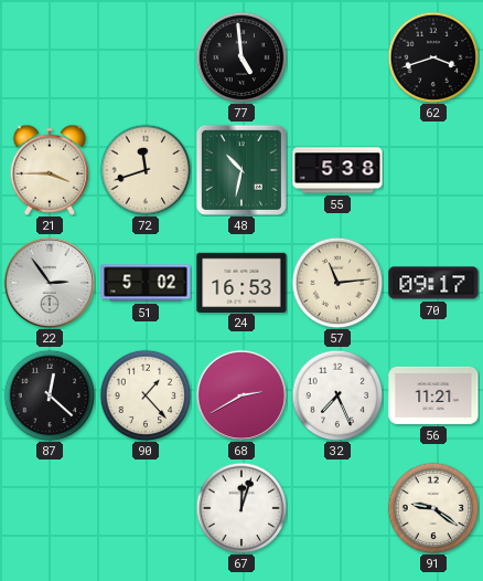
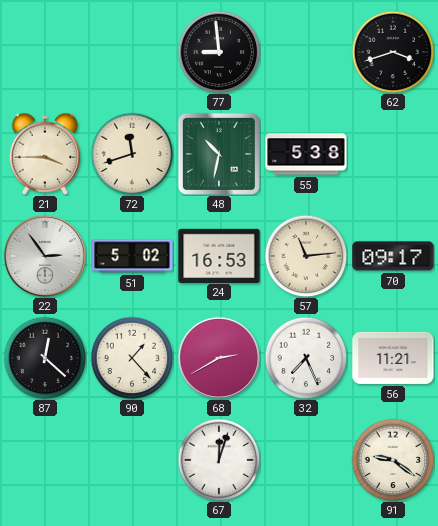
77: 4:59 -> 8:59
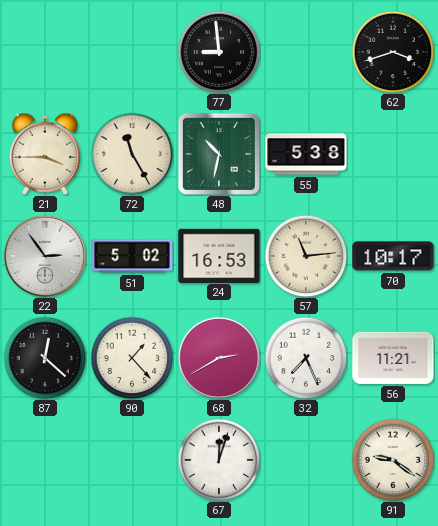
72: 11:42 -> 11:25
70: 09:17 -> 10:17
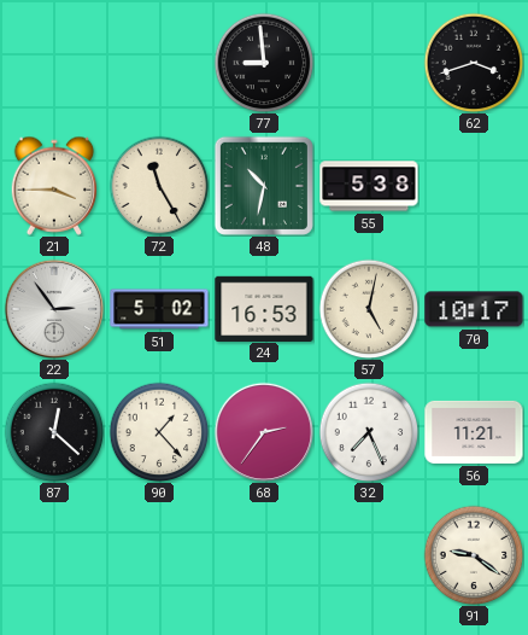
57: 11:14 -> 5:02
68: 2:40 -> 2:36
67: 12:03 -> none
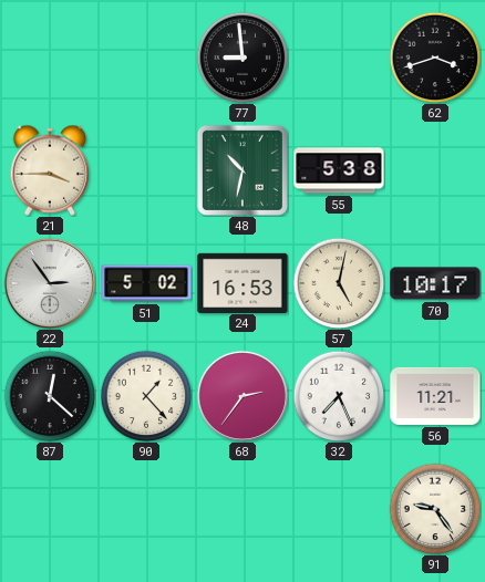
72: 11:25 -> none
91: 9:21 -> 9:24
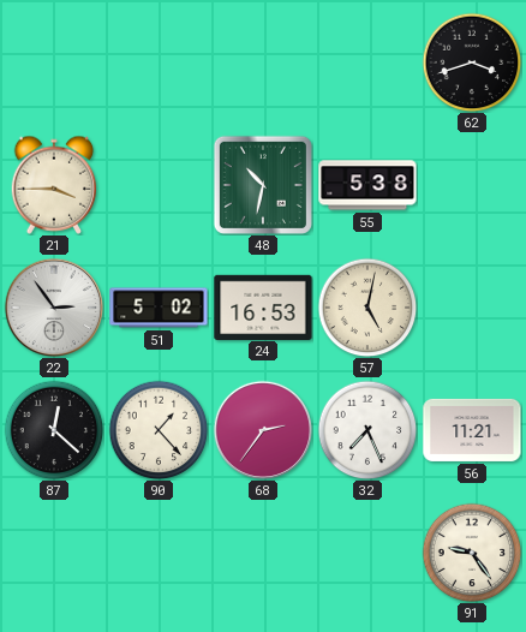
77: 8:59 -> none
70: 10:17 -> none
